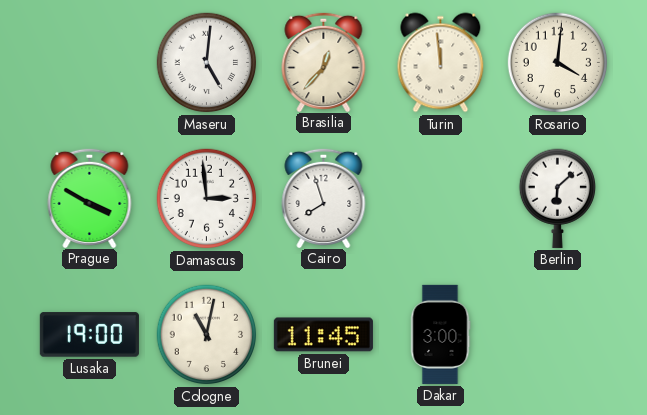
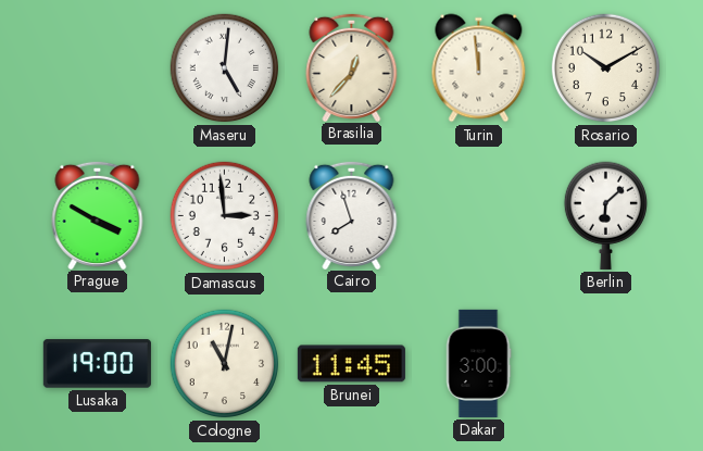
Rosario: 4:01 -> 10:10
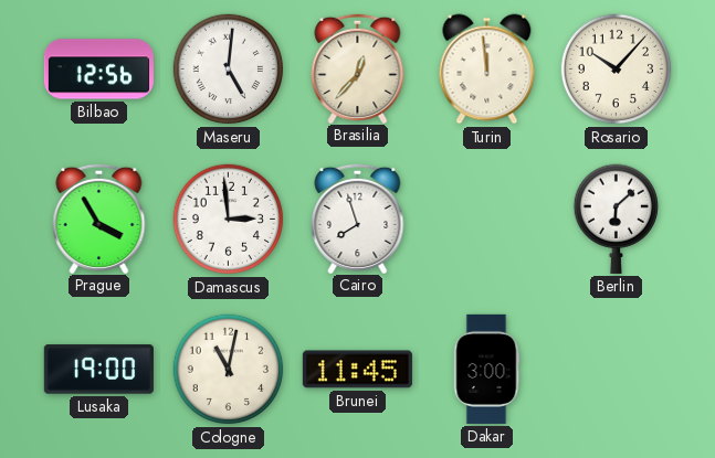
Bilbao: none -> 12:56
Rosario: 10:10 -> 10:07
Prague: 3:50 -> 3:55
